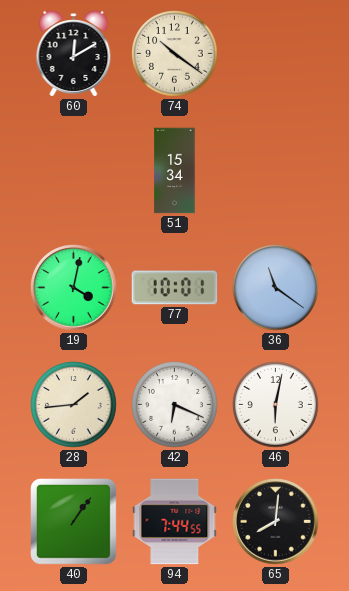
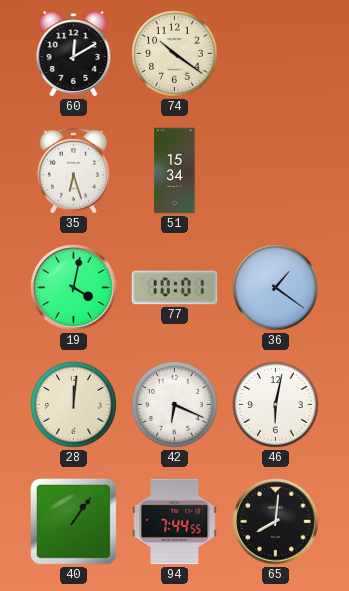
35: none -> 6:27
36: 11:21 -> 1:21
28: 1:44 -> 12:01
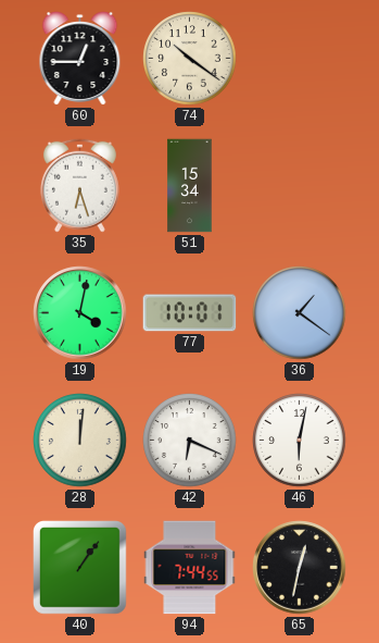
60: 12:10 -> 12:45
65: 8:01 -> 12:32
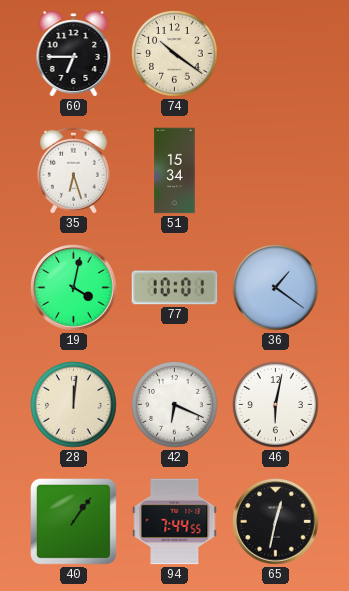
60: 12:45 -> 6:45
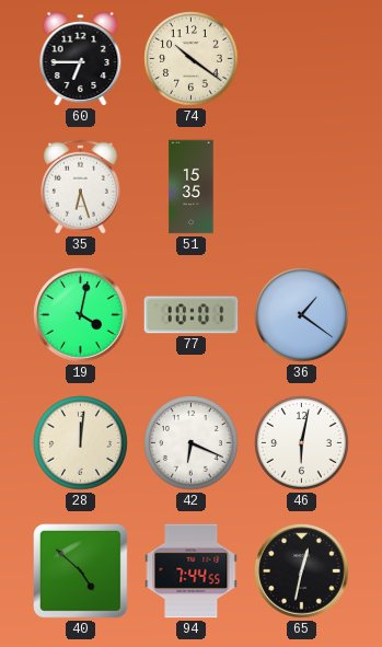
51: 15:34 -> 15:35
40: 1:06 -> 4:52
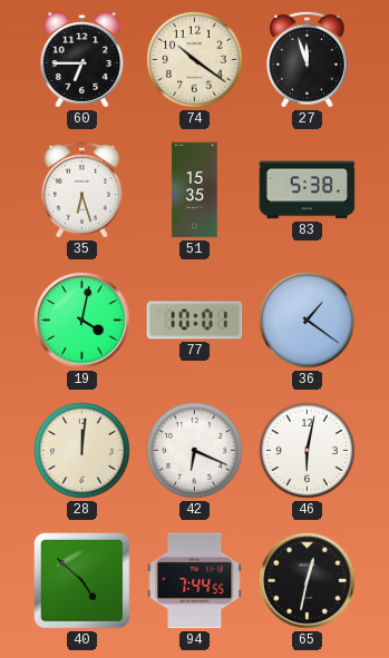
27: none -> 11:57
83: none -> 5:38
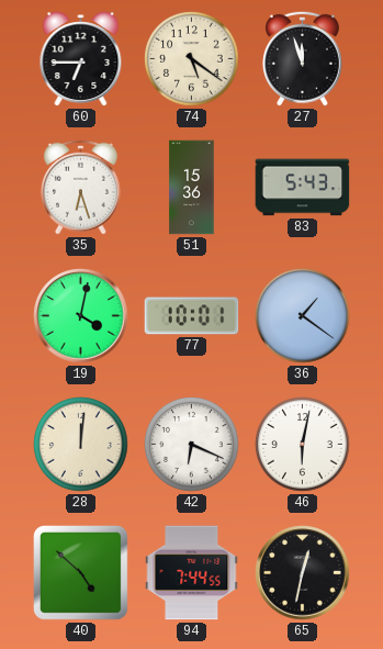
74: 10:21 -> 5:21
51: 15:35 -> 15:36
83: 5:38 -> 5:43
